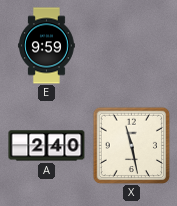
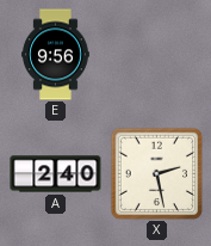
E: 9:59 -> 9:56
X: 11:28 -> 2:28
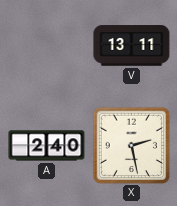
E: 9:56 -> none
V: none -> 13:11
